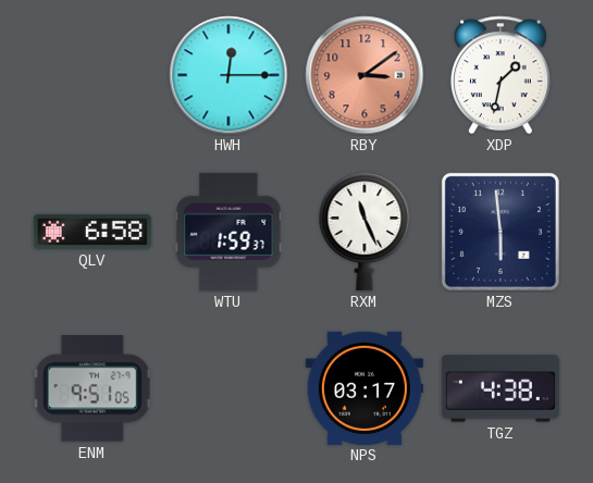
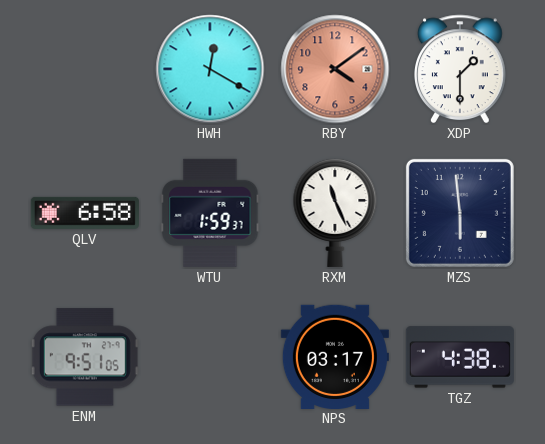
HWH: 12:15 -> 12:20
RBY: 3:09 -> 4:09
XDP: 1:32 -> 1:30
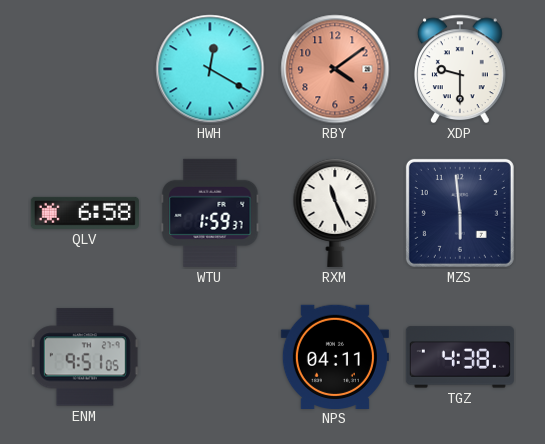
XDP: 1:30 -> 9:30
NPS: 03:17 -> 04:11
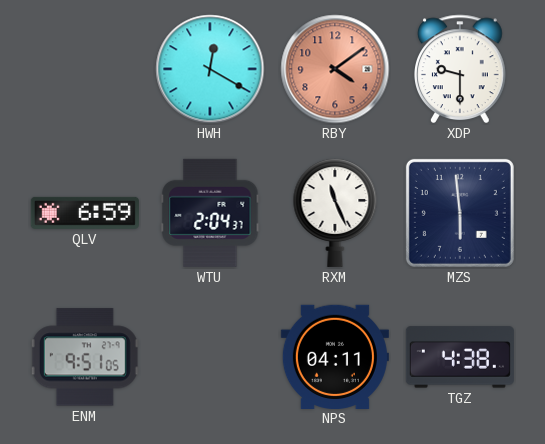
QLV: 6:58 -> 6:59
WTU: 1:59 -> 2:04
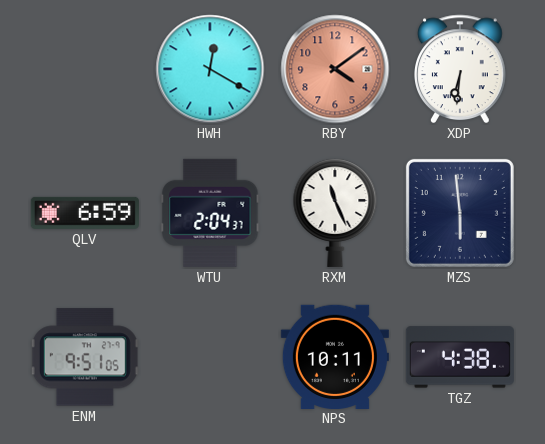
XDP: 9:30 -> 6:31
NPS: 04:11 -> 10:11
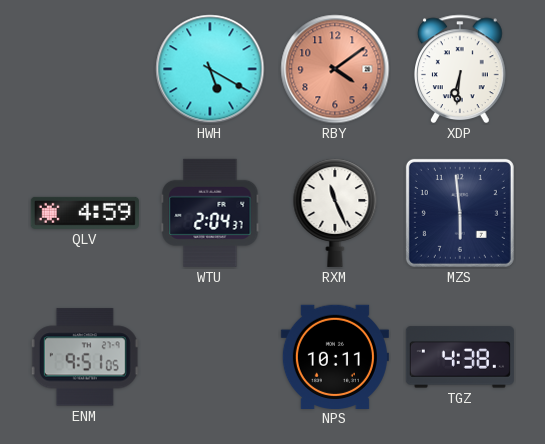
HWH: 12:20 -> 5:20
QLV: 6:59 -> 4:59
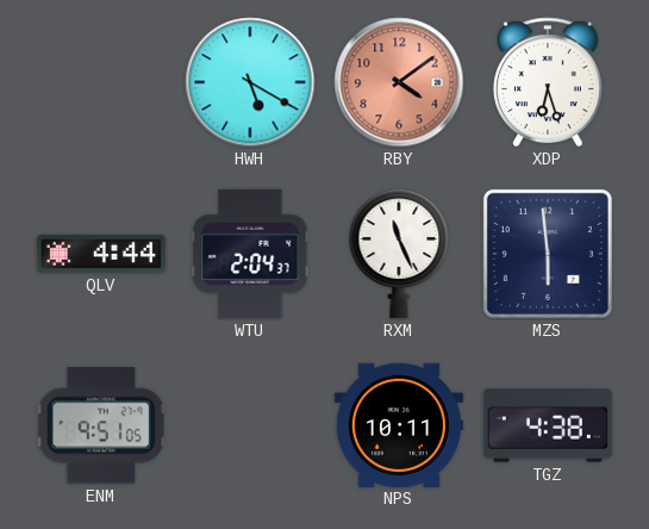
XDP: 6:31 -> 6:27
QLV: 4:59 -> 4:44
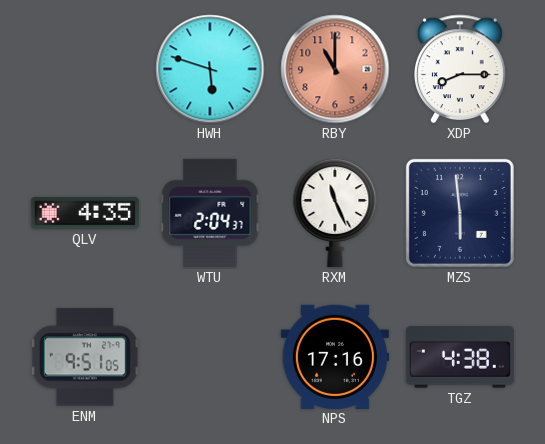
HWH: 5:20 -> 5:48
RBY: 4:09 -> 11:00
XDP: 6:27 -> 8:15
QLV: 4:44 -> 4:35
NPS: 10:11 -> 17:16
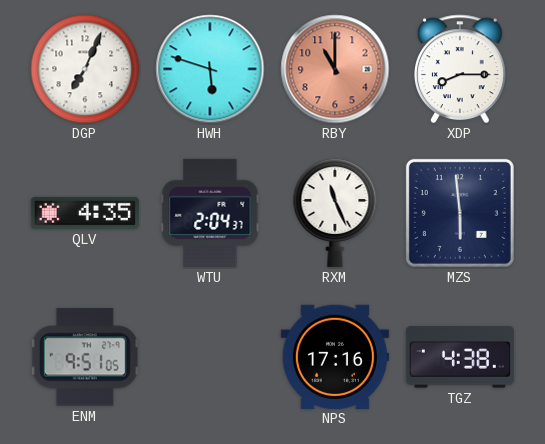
DGP: none -> 7:04
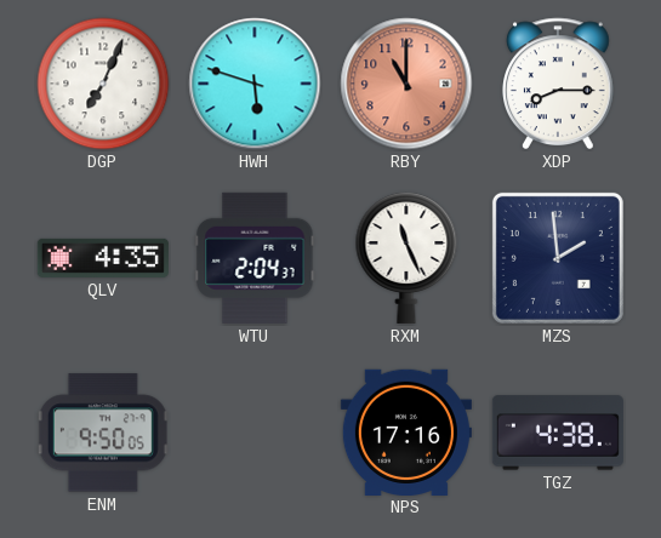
MZS: 5:59 -> 1:59
ENM: 9:51 -> 9:50
